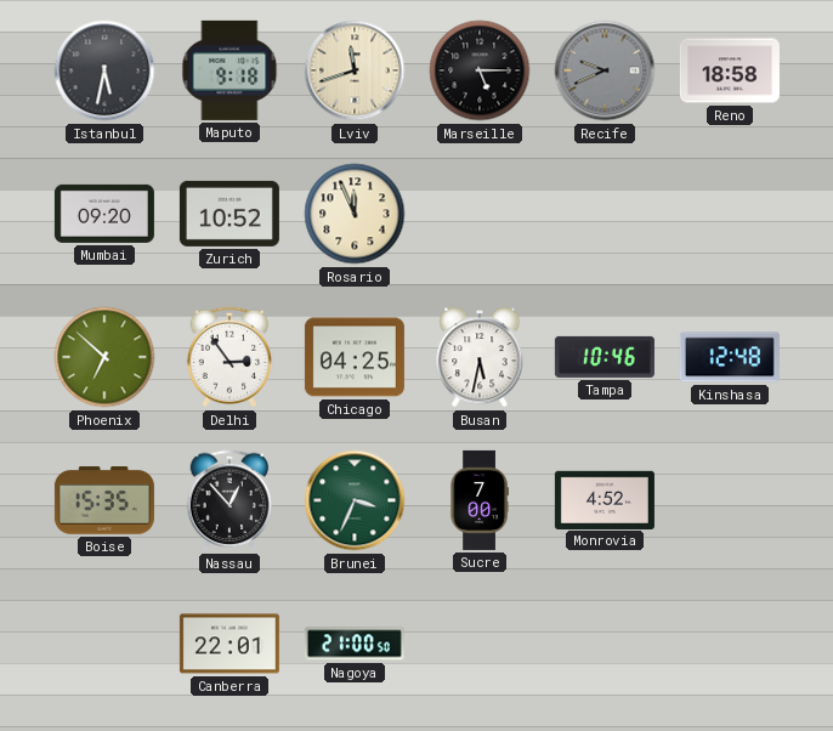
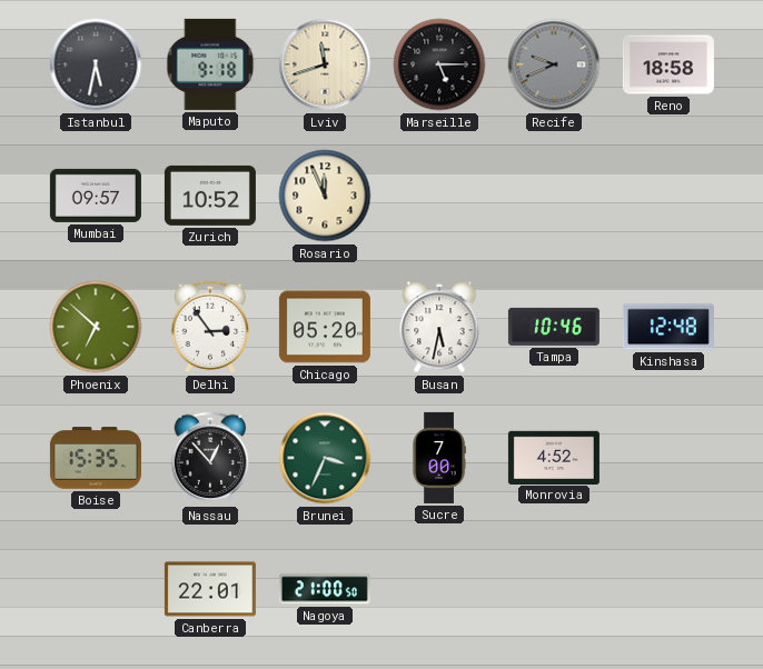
Mumbai: 09:20 -> 09:57
Chicago: 04:25 -> 05:20
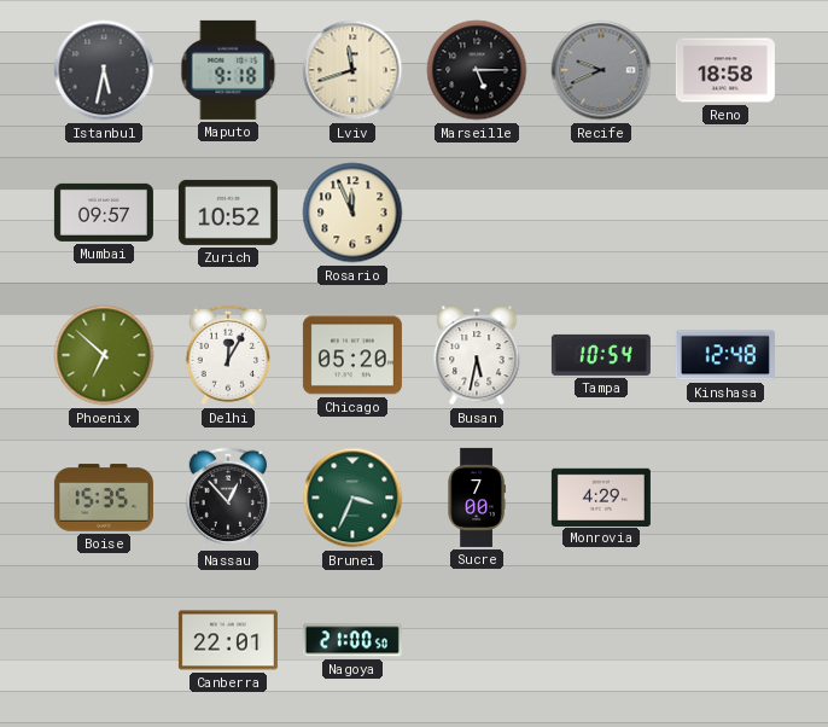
Delhi: 2:54 -> 12:05
Tampa: 10:46 -> 10:54
Monrovia: 4:52 -> 4:29
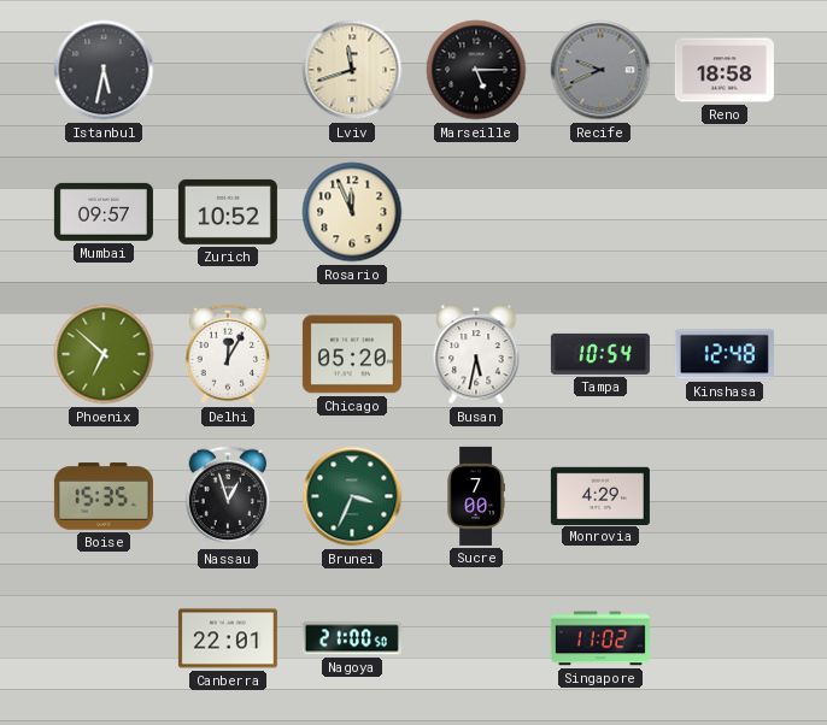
Maputo: 9:18 -> none
Nassau: 12:53 -> 12:57
Singapore: none -> 11:02
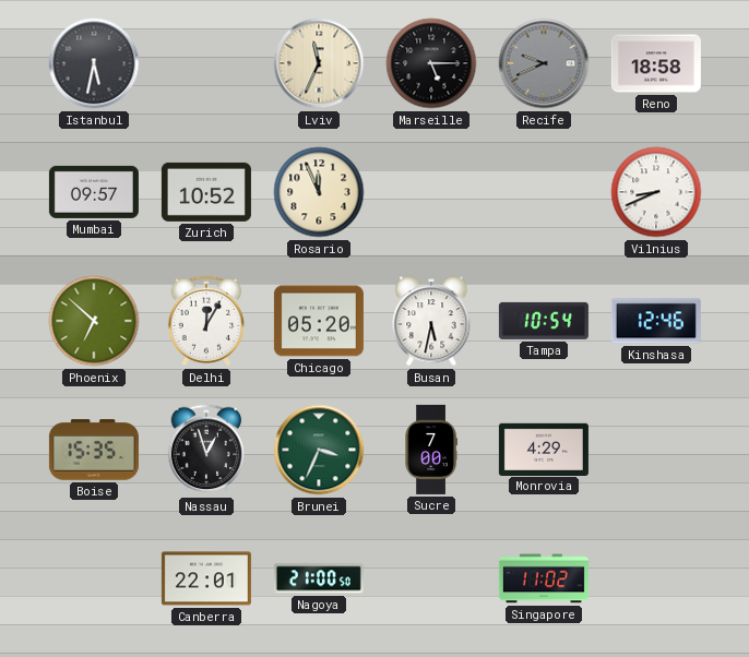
Lviv: 11:42 -> 11:34
Vilnius: none -> 8:41
Kinshasa: 12:48 -> 12:46
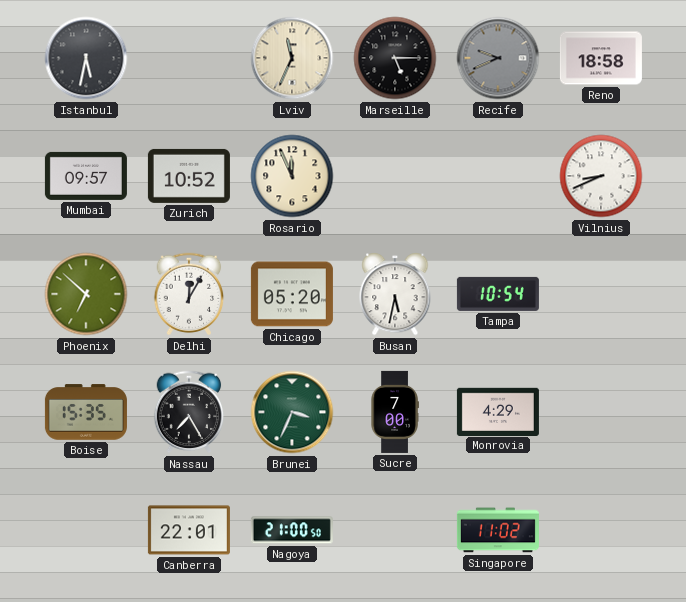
Kinshasa: 12:46 -> none
Nassau: 12:57 -> 7:25
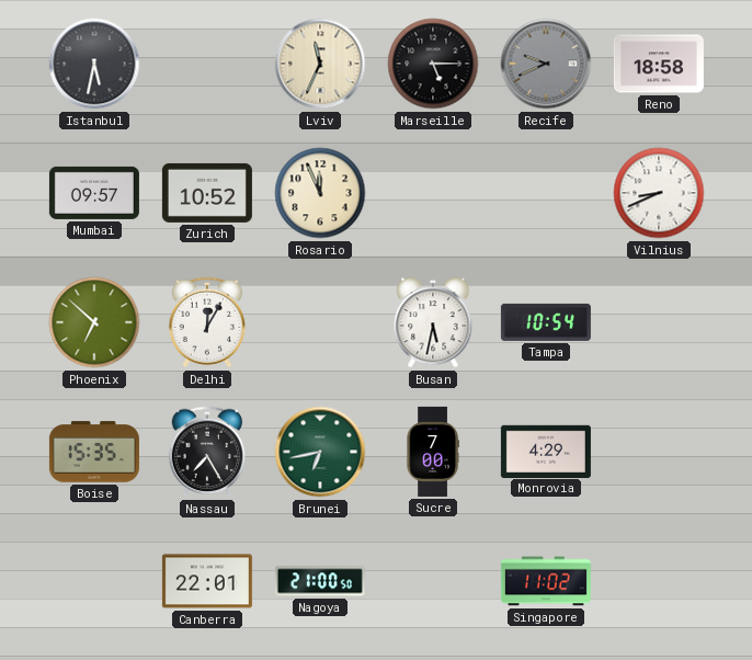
Chicago: 05:20 -> none
Brunei: 3:34 -> 6:43
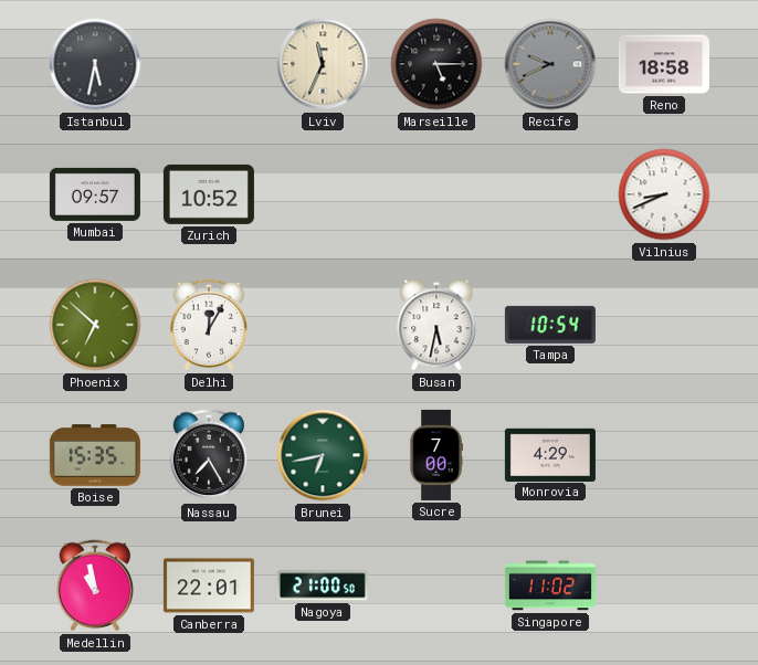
Rosario: 11:56 -> none
Medellin: none -> 10:58
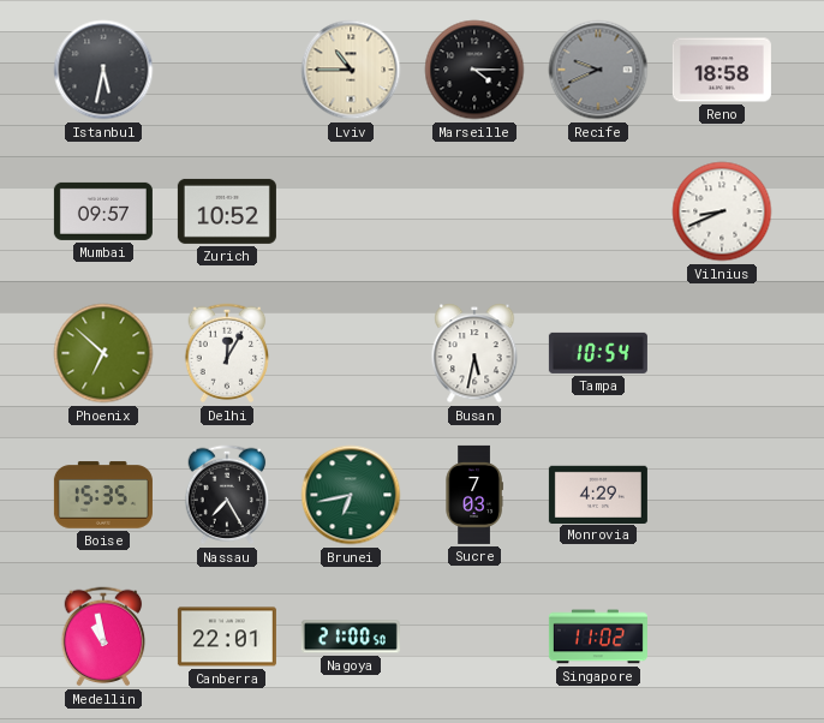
Lviv: 11:34 -> 10:45
Marseille: 5:15 -> 4:15
Sucre: 7:00 -> 7:03
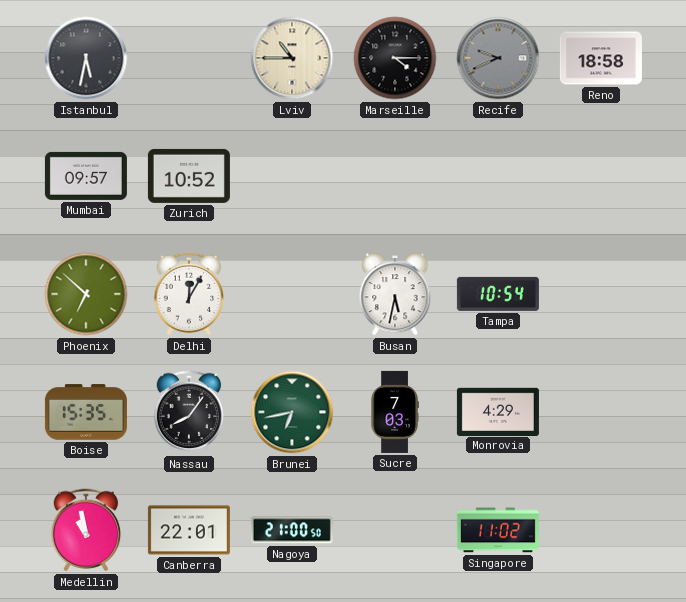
Vilnius: 8:41 -> none
Nassau: 7:25 -> 8:06
